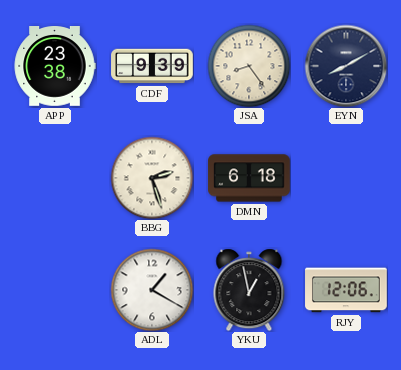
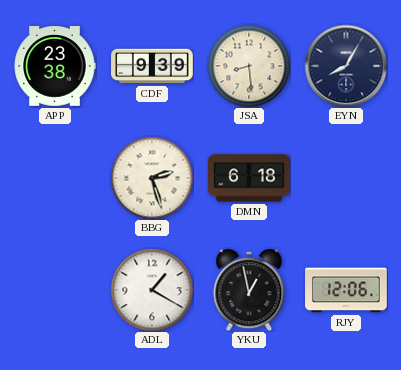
JSA: 8:24 -> 8:29
EYN: 8:10 -> 8:05
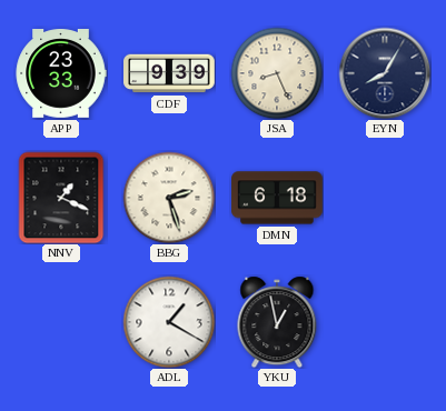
APP: 23:38 -> 23:33
JSA: 8:29 -> 8:26
NNV: none -> 1:19
RJY: 12:06 -> none
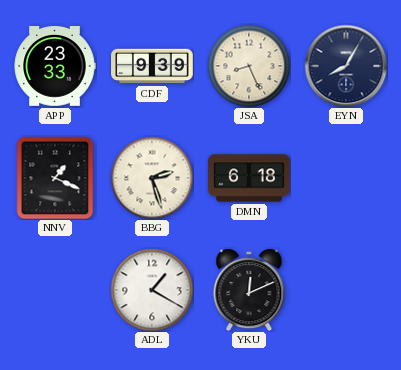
YKU: 12:58 -> 12:11
